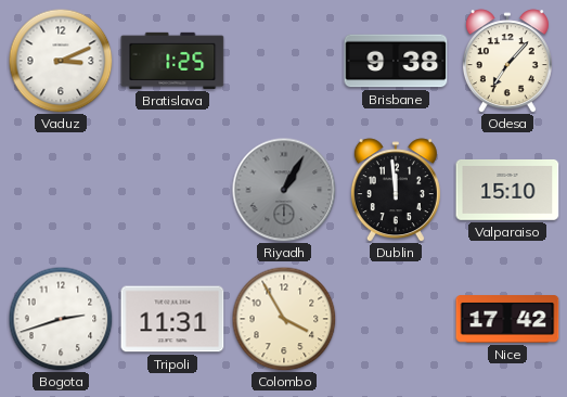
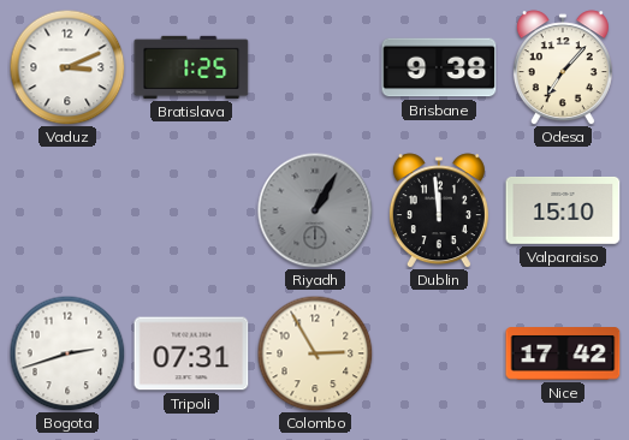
Tripoli: 11:31 -> 07:31
Colombo: 3:55 -> 2:55
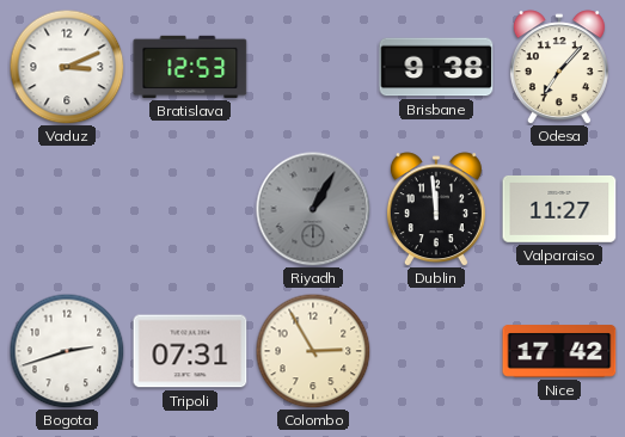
Bratislava: 1:25 -> 12:53
Valparaiso: 15:10 -> 11:27
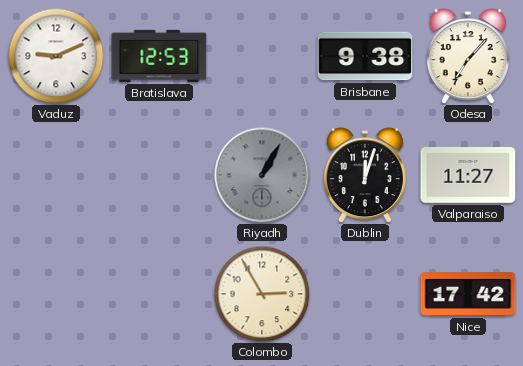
Vaduz: 3:11 -> 9:11
Dublin: 11:59 -> 12:03
Bogota: 2:42 -> none
Tripoli: 07:31 -> none
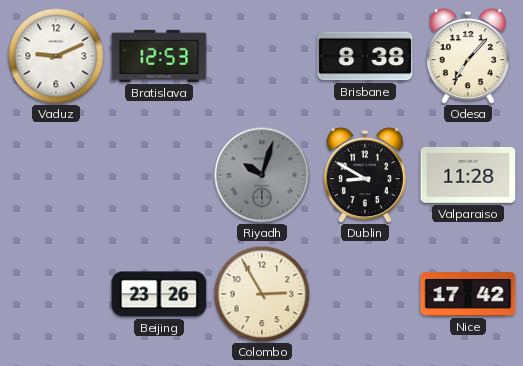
Brisbane: 9:38 -> 8:38
Riyadh: 1:05 -> 10:03
Dublin: 12:03 -> 8:50
Valparaiso: 11:27 -> 11:28
Beijing: none -> 23:26
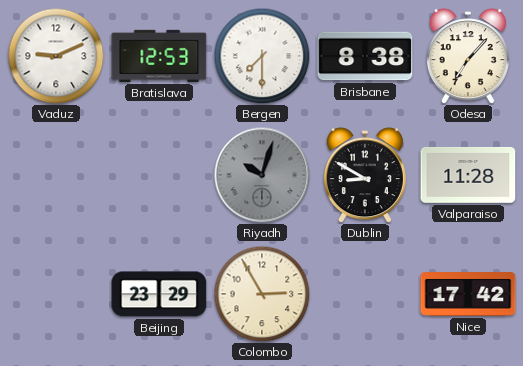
Bergen: none -> 7:30
Beijing: 23:26 -> 23:29
